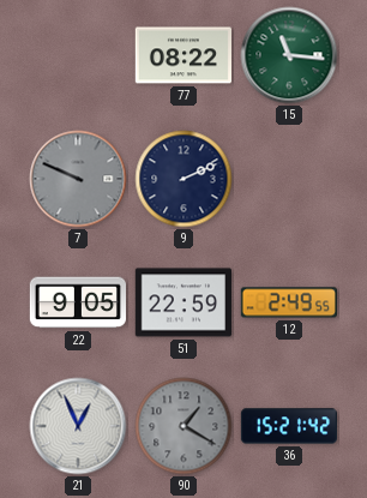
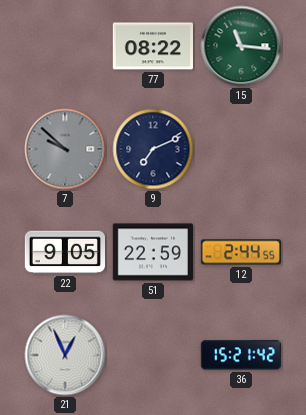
7: 9:49 -> 9:52
9: 2:11 -> 7:11
12: 2:49 -> 2:44
90: 1:20 -> none
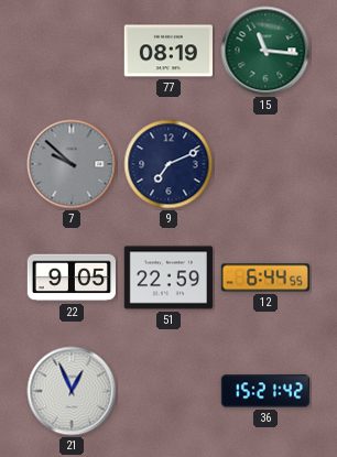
77: 08:22 -> 08:19
12: 2:44 -> 6:44
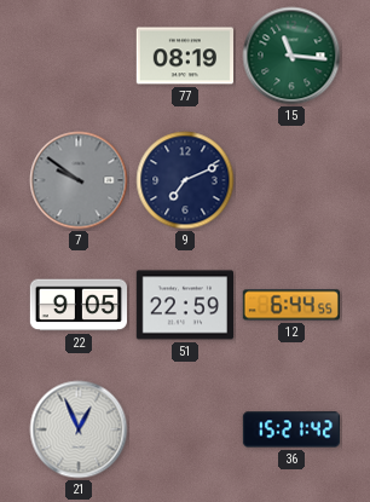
7: 9:52 -> 9:51
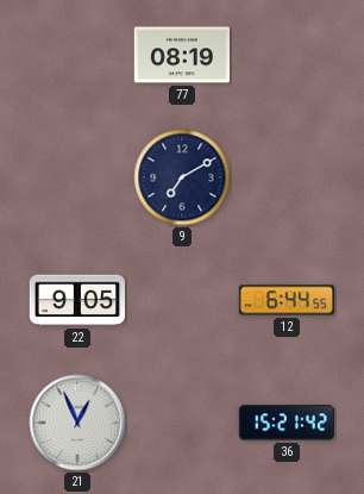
15: 11:16 -> none
7: 9:51 -> none
9: 7:11 -> 7:10
51: 22:59 -> none
